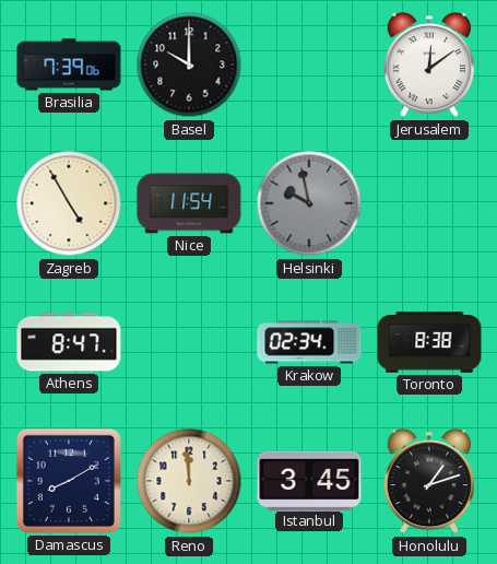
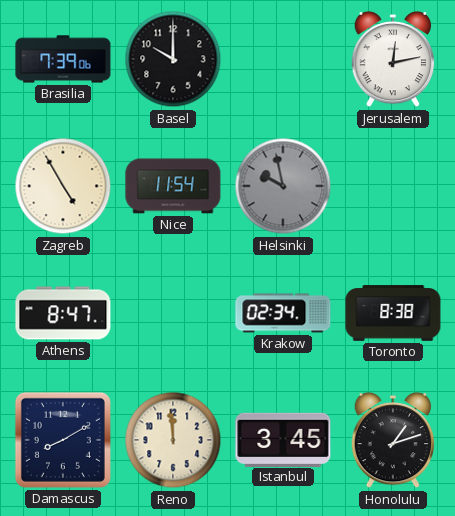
Jerusalem: 12:09 -> 12:13
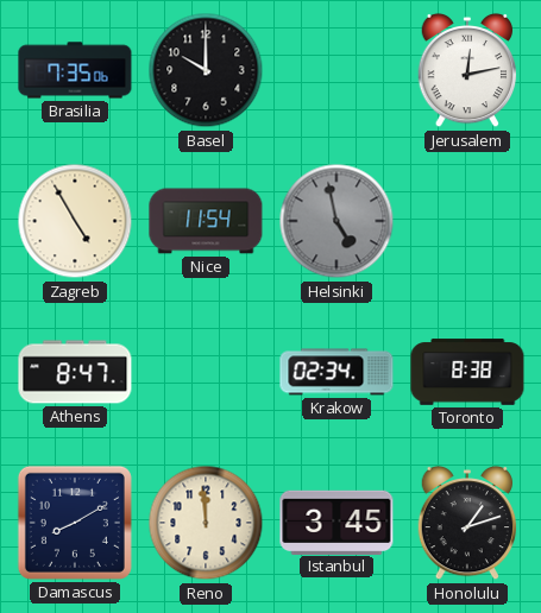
Brasilia: 7:39 -> 7:35
Helsinki: 9:58 -> 4:58
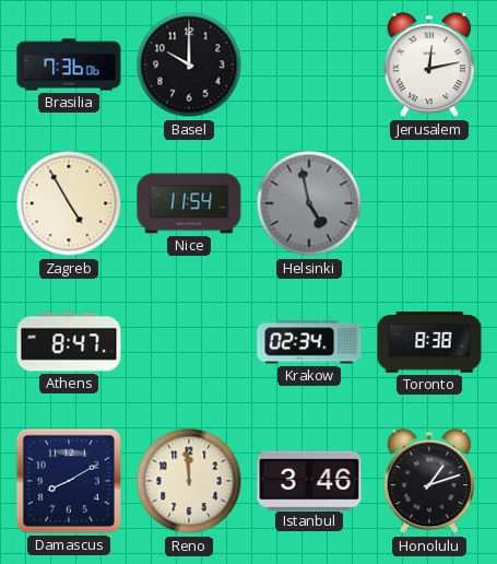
Brasilia: 7:35 -> 7:36
Istanbul: 3:45 -> 3:46
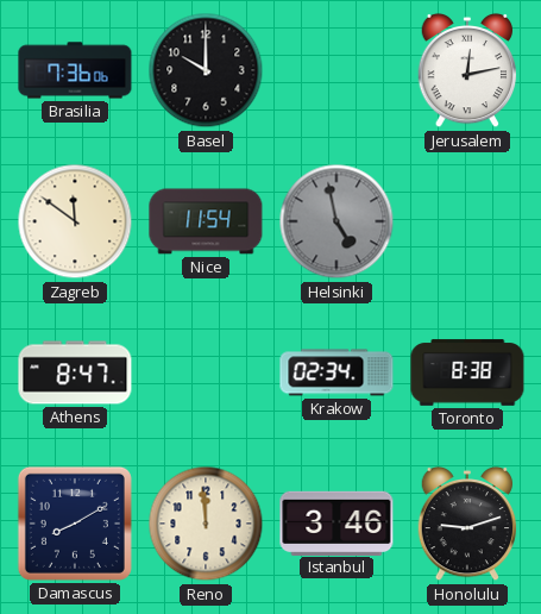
Zagreb: 4:55 -> 11:51
Honolulu: 1:12 -> 9:12
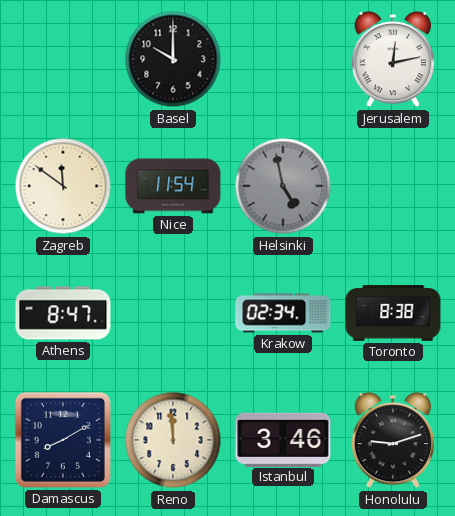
Brasilia: 7:36 -> none
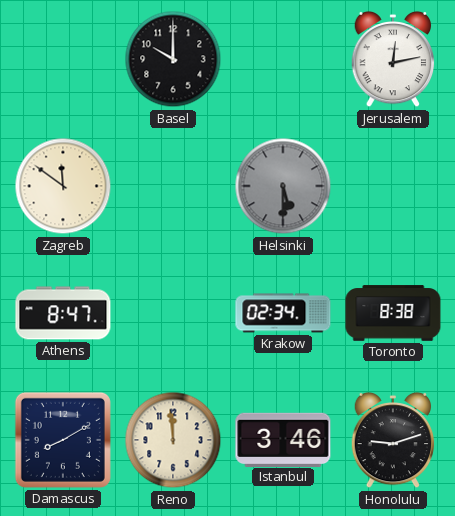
Nice: 11:54 -> none
Helsinki: 4:58 -> 5:30
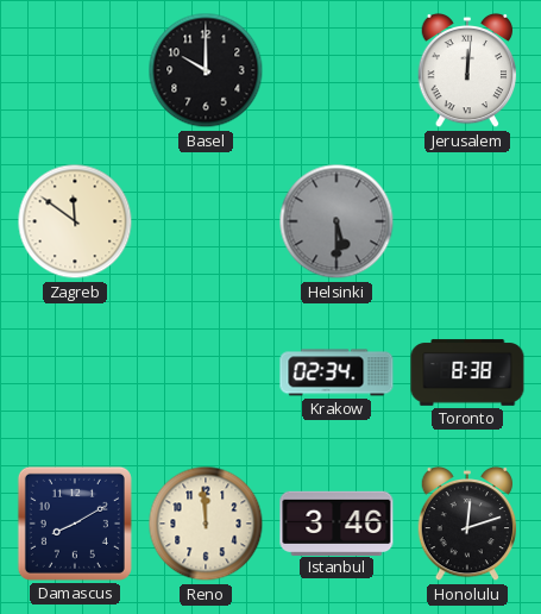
Jerusalem: 12:13 -> 12:01
Athens: 8:47 -> none
Honolulu: 9:12 -> 12:12
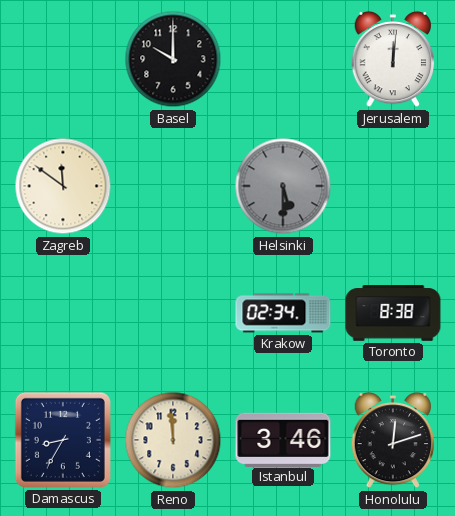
Damascus: 8:10 -> 8:35
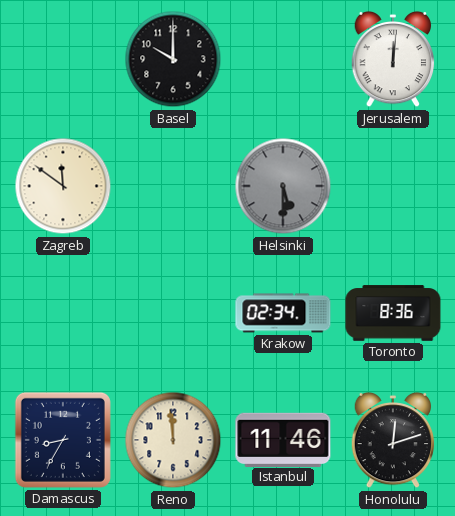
Toronto: 8:38 -> 8:36
Istanbul: 3:46 -> 11:46
